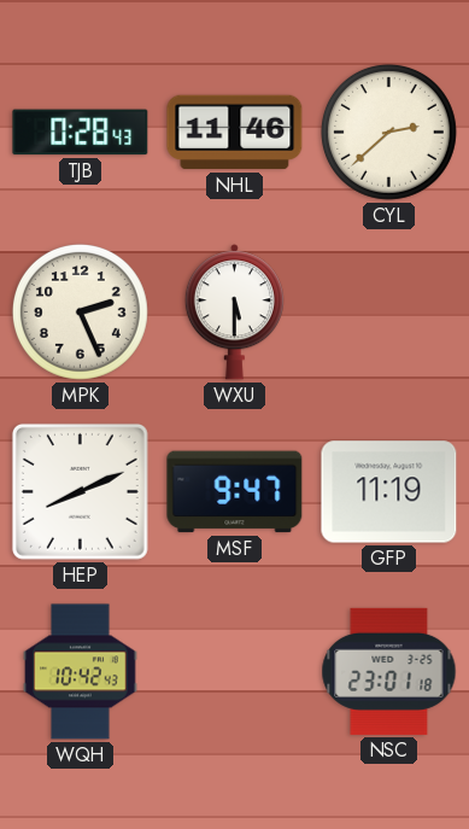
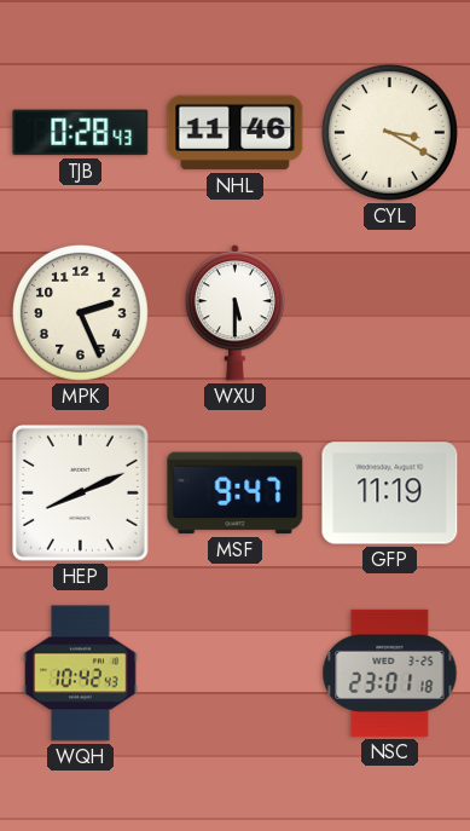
CYL: 2:38 -> 3:20
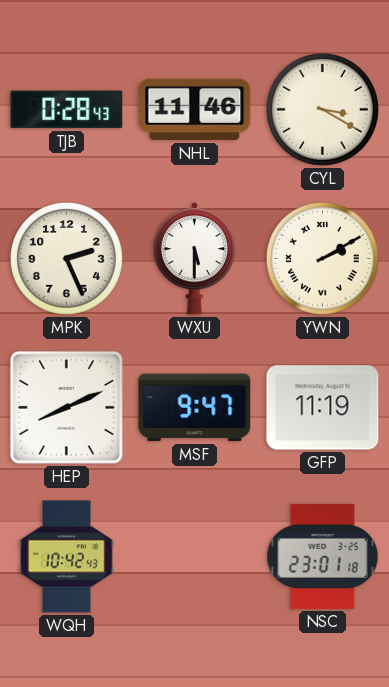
YWN: none -> 2:10
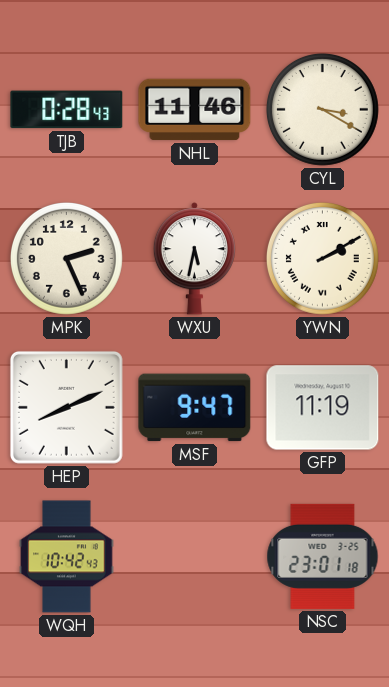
WXU: 5:30 -> 5:32
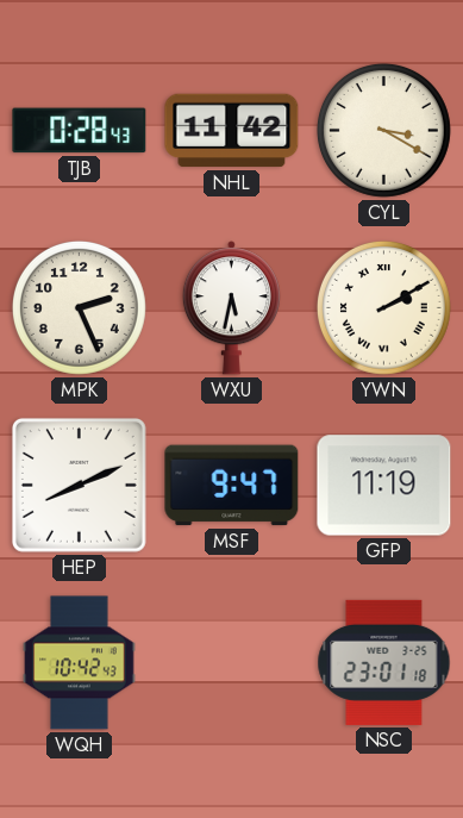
NHL: 11:46 -> 11:42
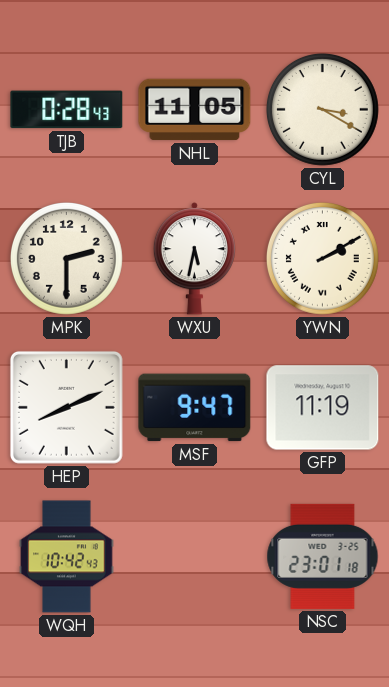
NHL: 11:42 -> 11:05
MPK: 2:26 -> 2:30
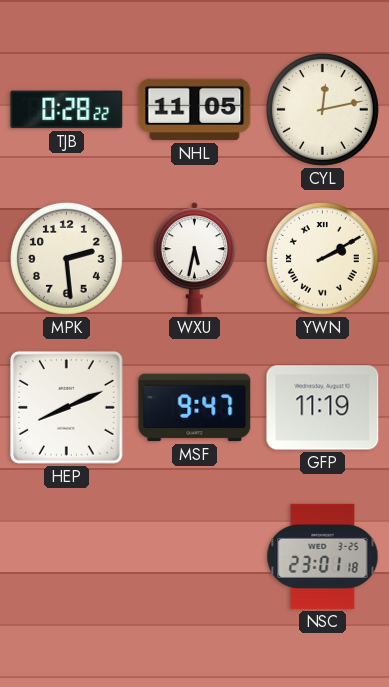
TJB: 0:28:43 -> 0:28:22
CYL: 3:20 -> 12:13
MPK: 2:30 -> 2:29
WQH: 10:42 -> none
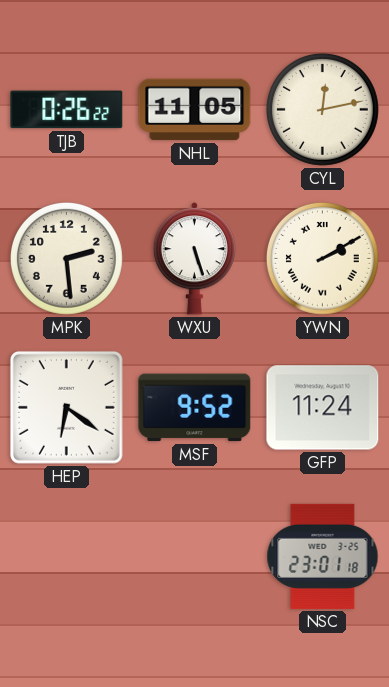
TJB: 0:28 -> 0:26
WXU: 5:32 -> 5:27
HEP: 8:11 -> 6:21
MSF: 9:47 -> 9:52
GFP: 11:19 -> 11:24
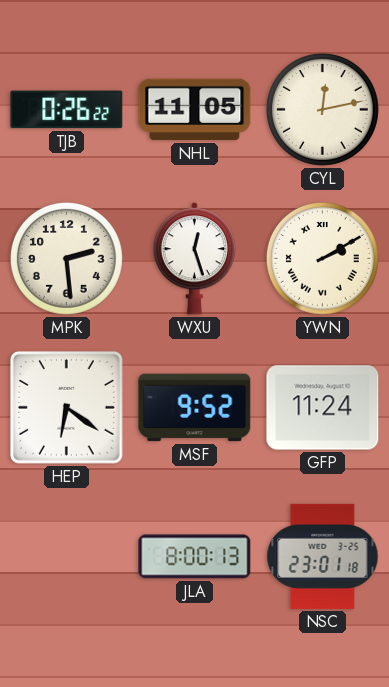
WXU: 5:27 -> 12:27
JLA: none -> 8:00
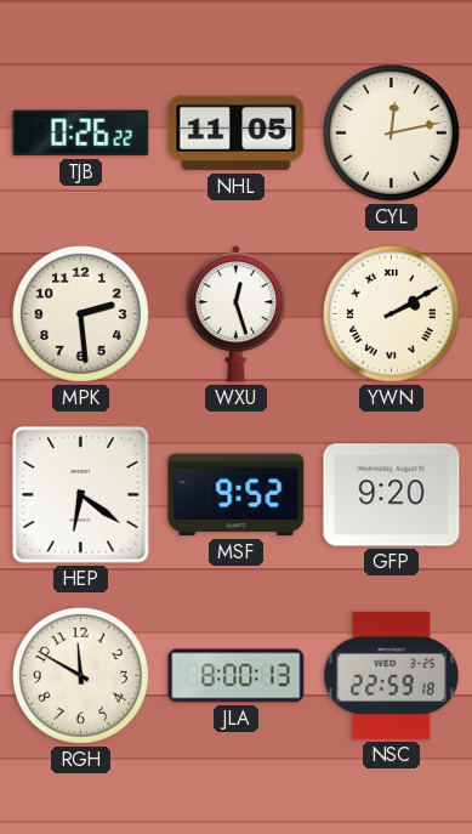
GFP: 11:24 -> 9:20
RGH: none -> 11:50
NSC: 23:01 -> 22:59
